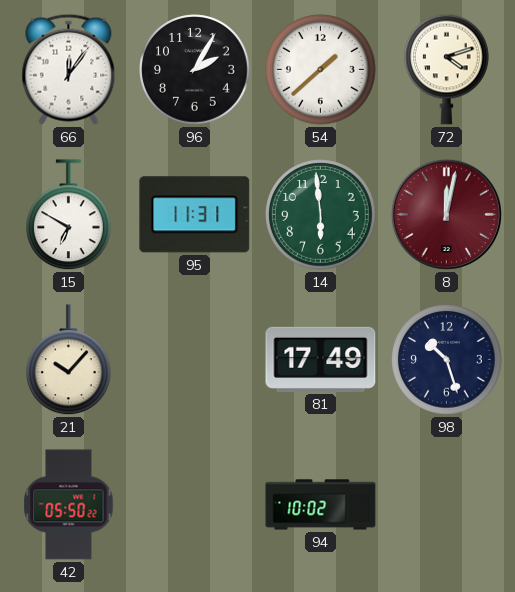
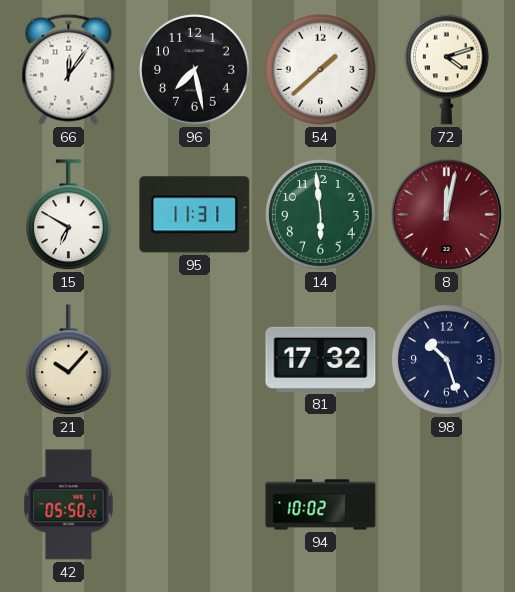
96: 2:05 -> 7:28
81: 17:49 -> 17:32
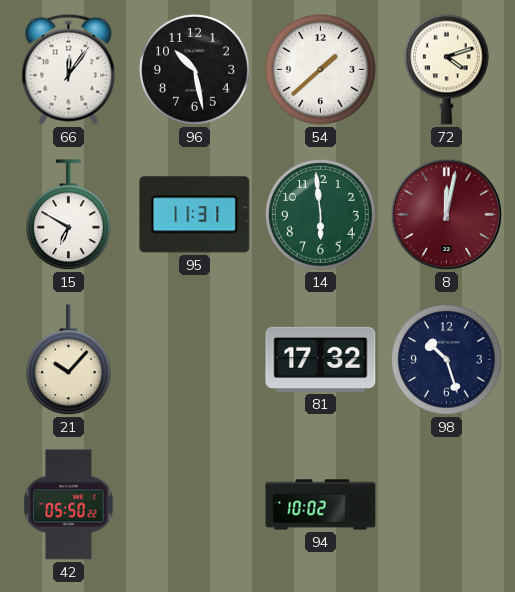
96: 7:28 -> 10:28
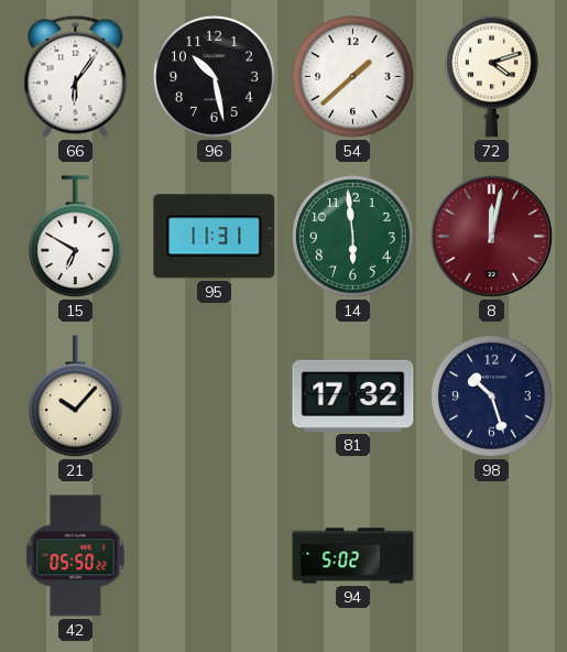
66: 12:06 -> 6:06
94: 10:02 -> 5:02
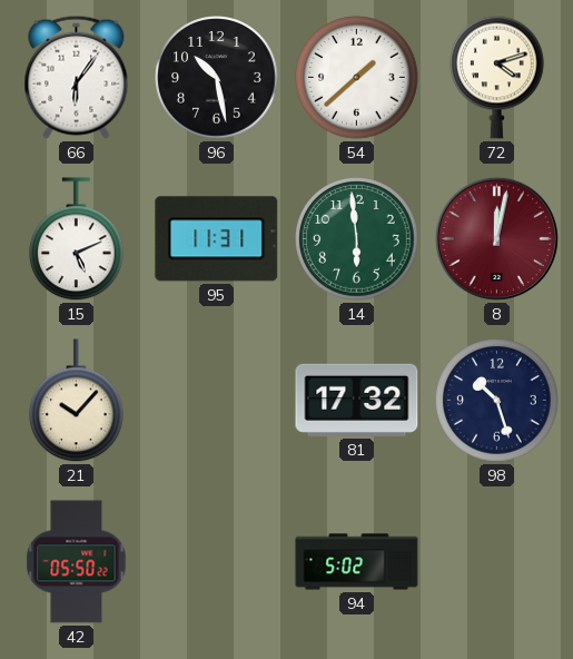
15: 6:50 -> 5:11
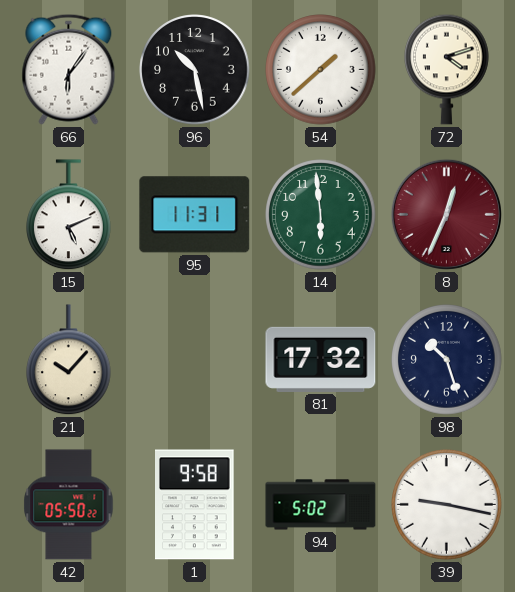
8: 12:02 -> 12:34
1: none -> 9:58
39: none -> 9:17
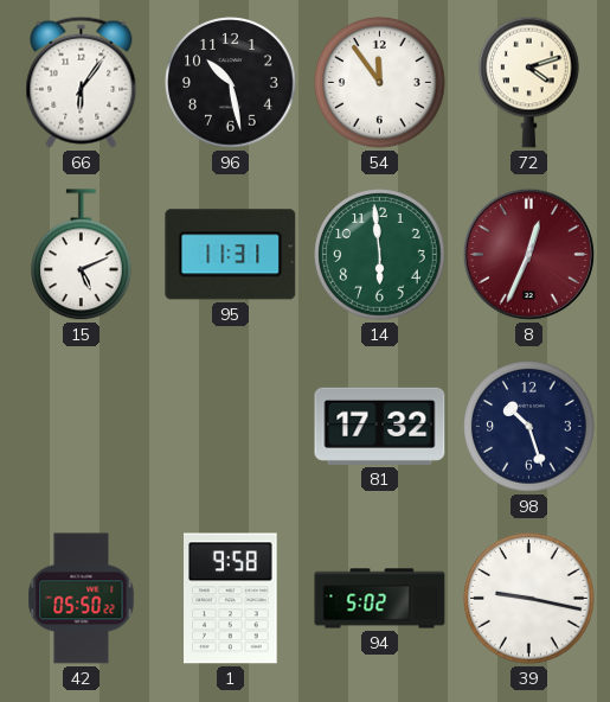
54: 1:38 -> 11:54
21: 10:07 -> none
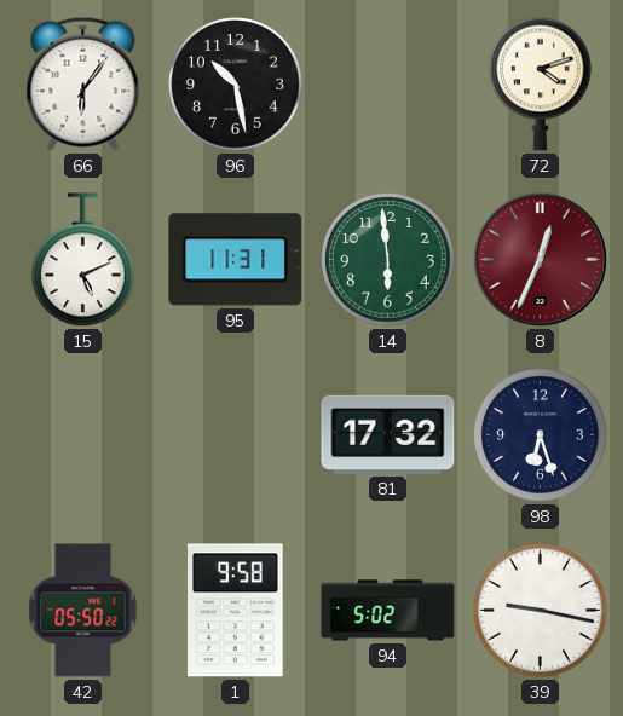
54: 11:54 -> none
98: 10:27 -> 6:27
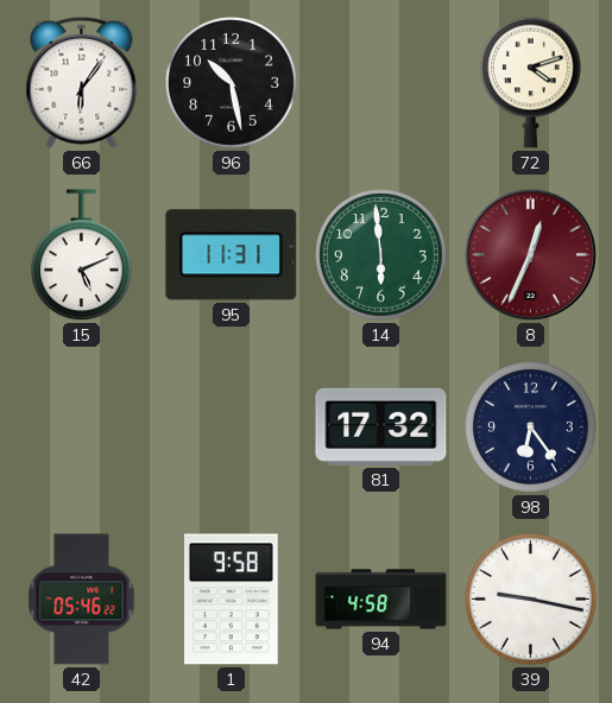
98: 6:27 -> 6:24
42: 05:50 -> 05:46
94: 5:02 -> 4:58
